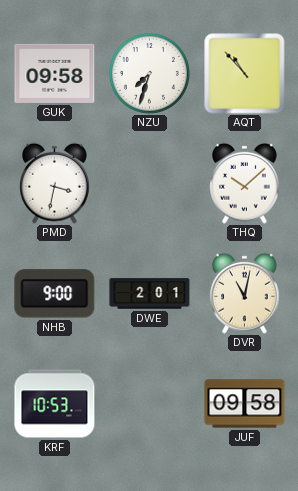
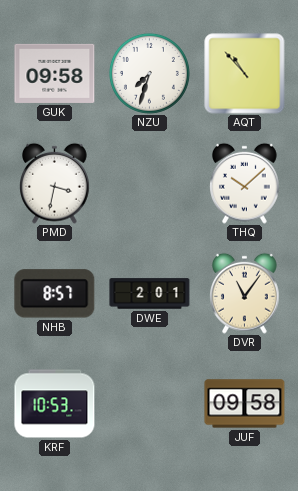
NHB: 9:00 -> 8:57
DVR: 11:02 -> 11:06
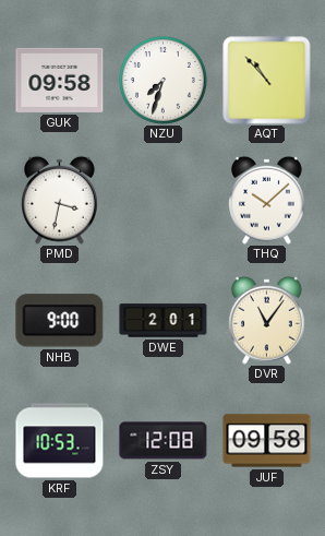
NHB: 8:57 -> 9:00
ZSY: none -> 12:08
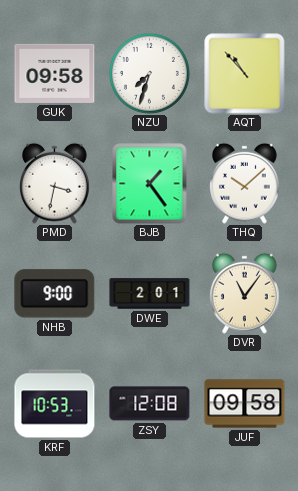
BJB: none -> 1:24
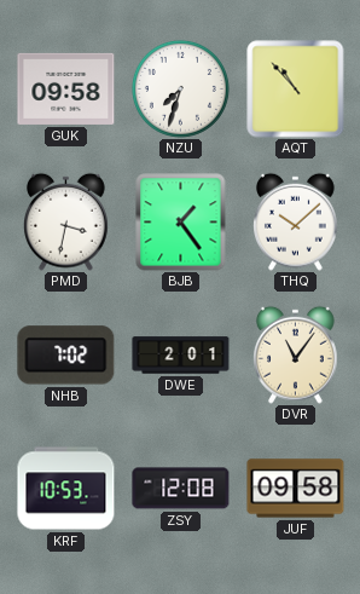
NHB: 9:00 -> 7:02
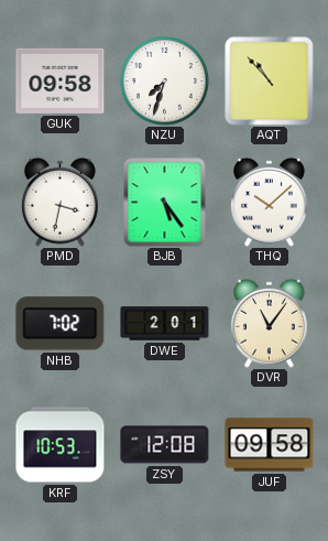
BJB: 1:24 -> 5:24
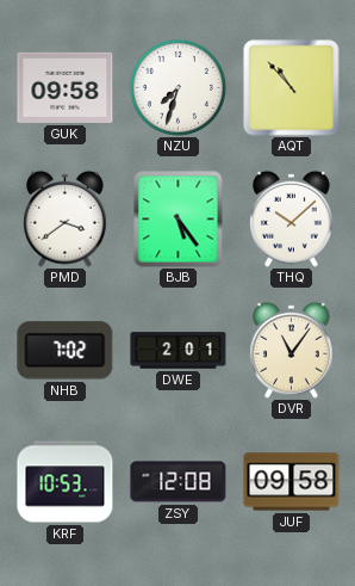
PMD: 3:32 -> 3:39
